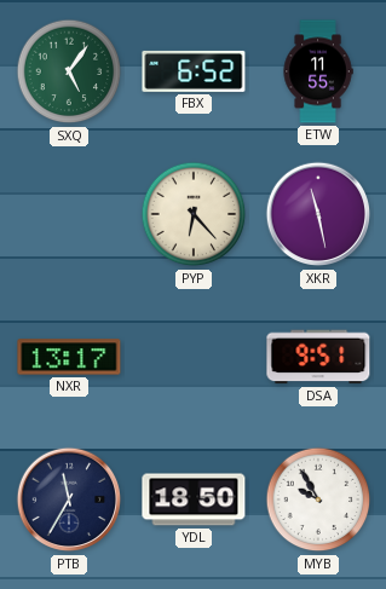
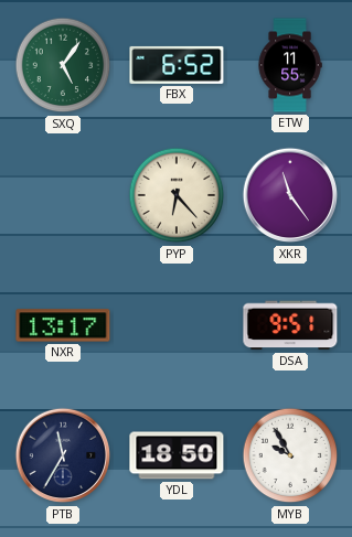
XKR: 11:28 -> 11:24
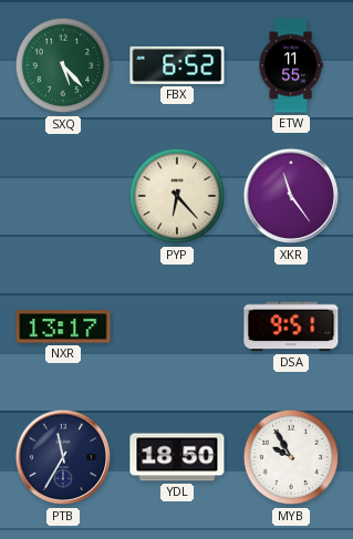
SXQ: 5:06 -> 5:23
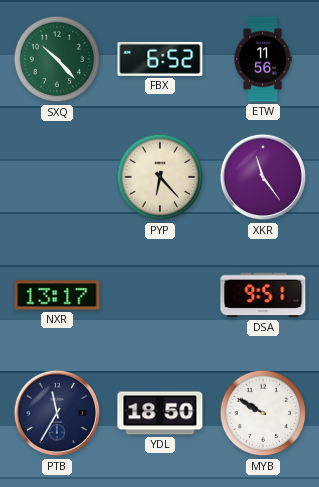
SXQ: 5:23 -> 10:23
ETW: 11:55 -> 11:56
MYB: 9:55 -> 9:50
